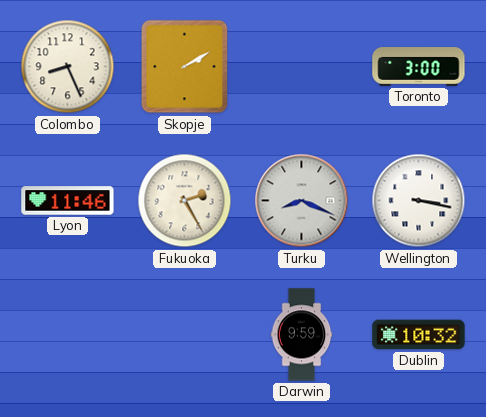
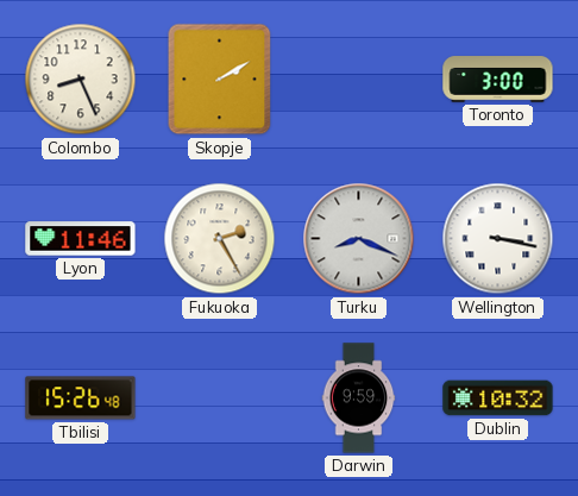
Tbilisi: none -> 15:26
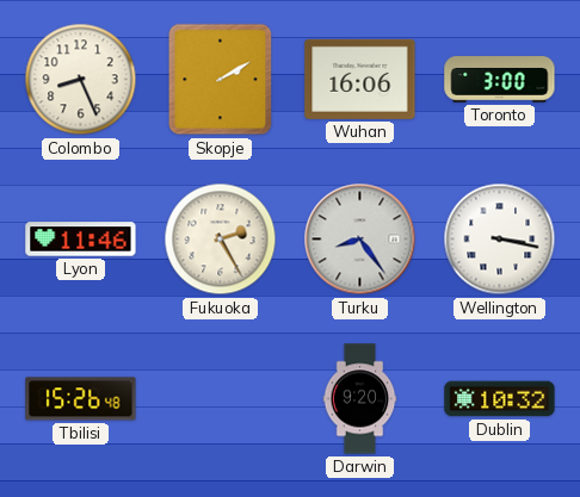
Wuhan: none -> 16:06
Turku: 8:19 -> 8:24
Darwin: 9:59 -> 9:20
